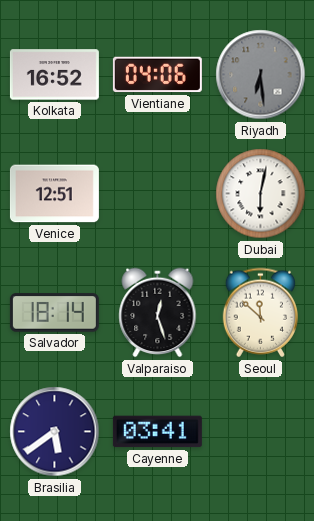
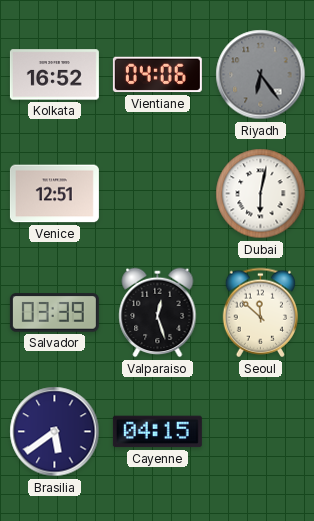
Riyadh: 6:29 -> 6:24
Salvador: 18:14 -> 03:39
Cayenne: 03:41 -> 04:15
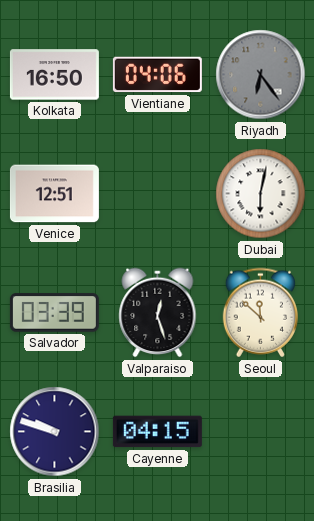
Kolkata: 16:52 -> 16:50
Brasilia: 5:39 -> 9:48
